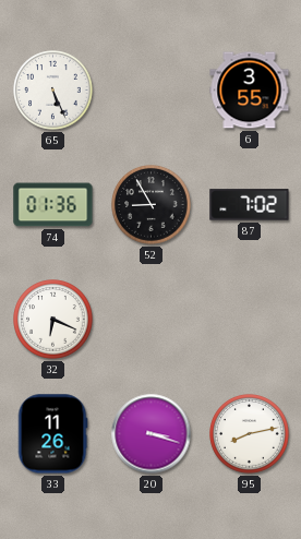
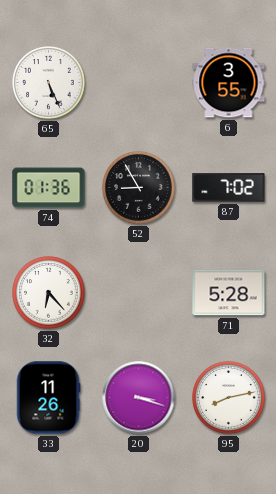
32: 6:19 -> 6:23
71: none -> 5:28
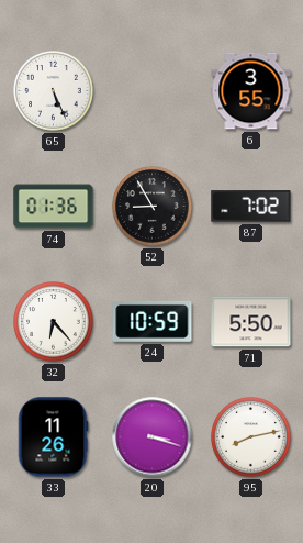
24: none -> 10:59
71: 5:28 -> 5:50
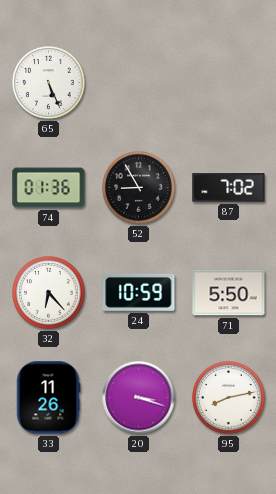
6: 3:55 -> none
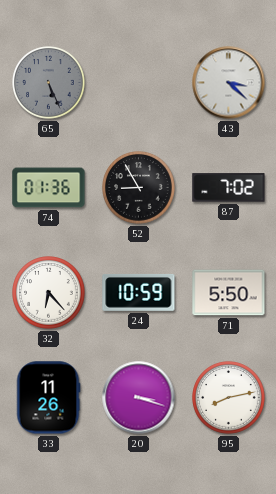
65 dial: white -> grey
43: none -> 3:22
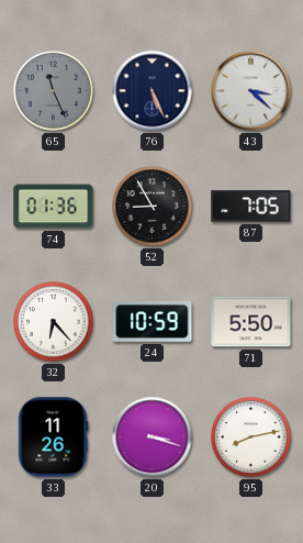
65: 5:26 -> 11:26
76: none -> 5:26
87: 7:02 -> 7:05
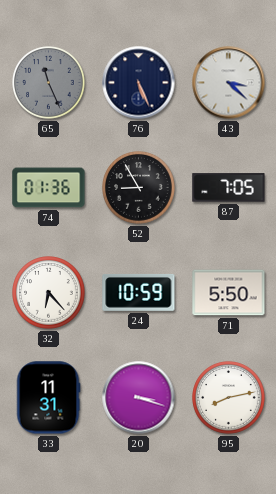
33: 11:26 -> 11:31
